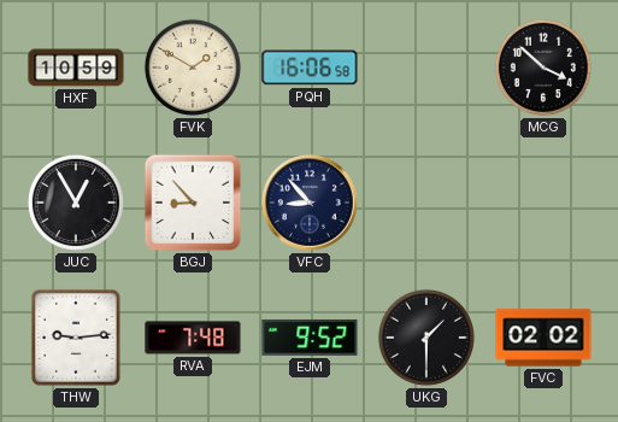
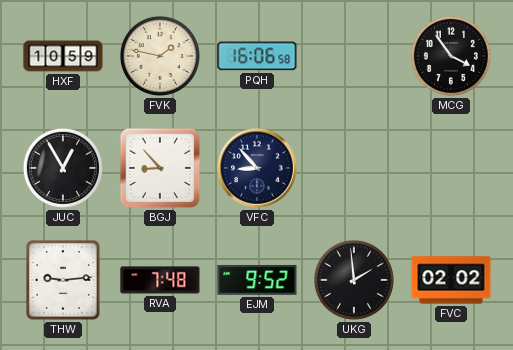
FVK: 1:50 -> 1:47
MCG: 3:52 -> 3:54
UKG: 1:30 -> 1:59
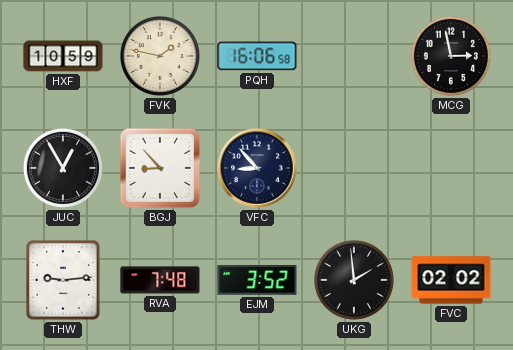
MCG: 3:54 -> 2:58
EJM: 9:52 -> 3:52
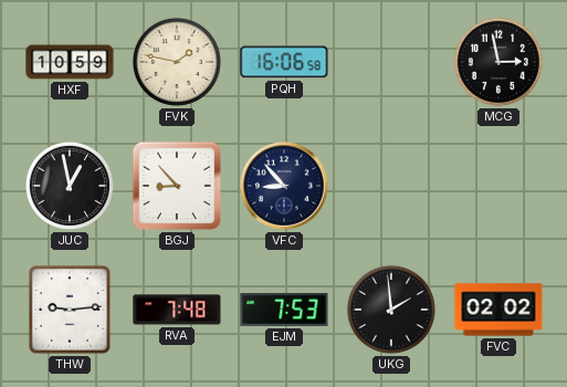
JUC: 12:55 -> 12:58
EJM: 3:52 -> 7:53
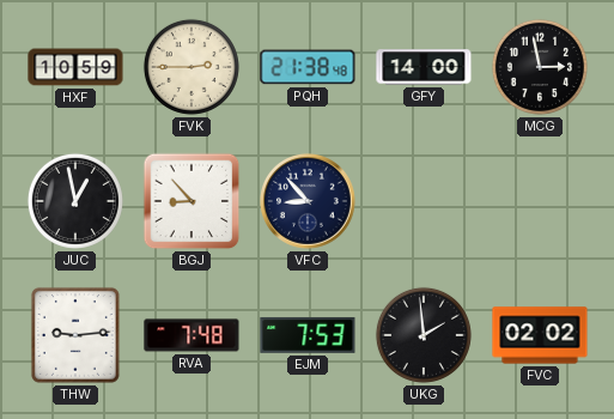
FVK: 1:47 -> 2:45
PQH: 16:06 -> 21:38
GFY: none -> 14:00
